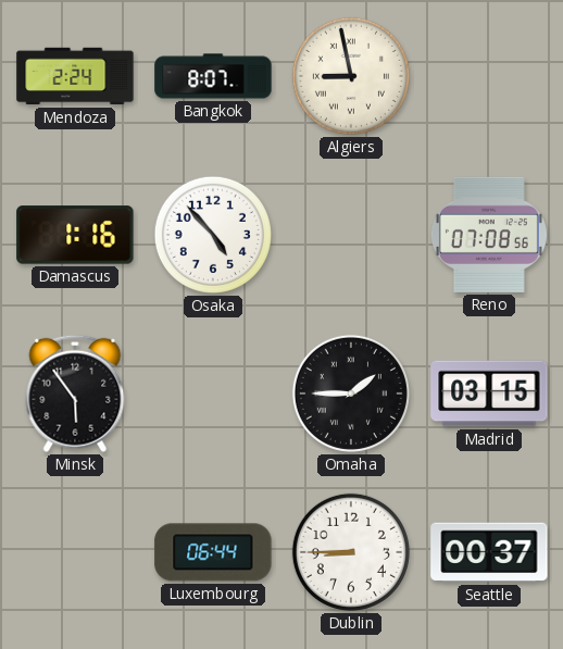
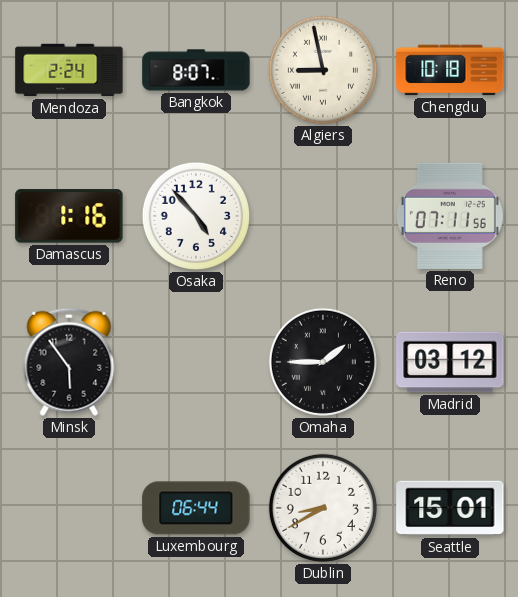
Chengdu: none -> 10:18
Reno: 07:08 -> 07:11
Madrid: 03:15 -> 03:12
Dublin: 8:45 -> 8:40
Seattle: 00:37 -> 15:01
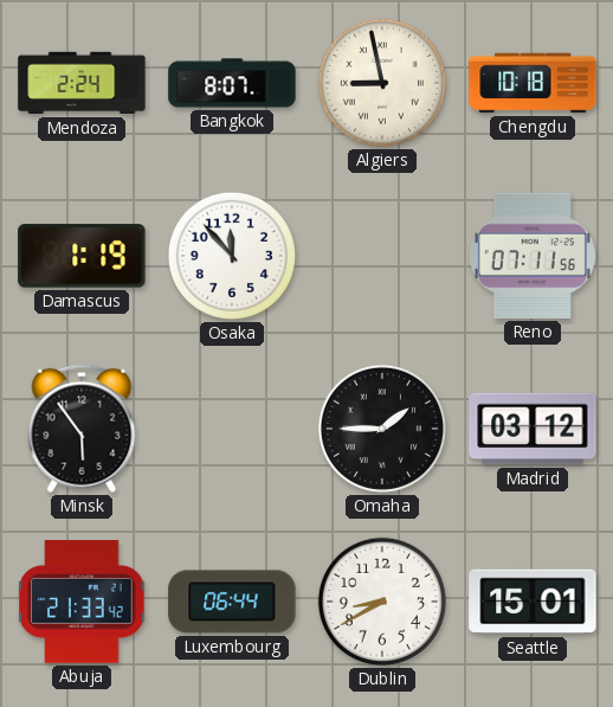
Damascus: 1:16 -> 1:19
Osaka: 4:53 -> 11:53
Abuja: none -> 21:33
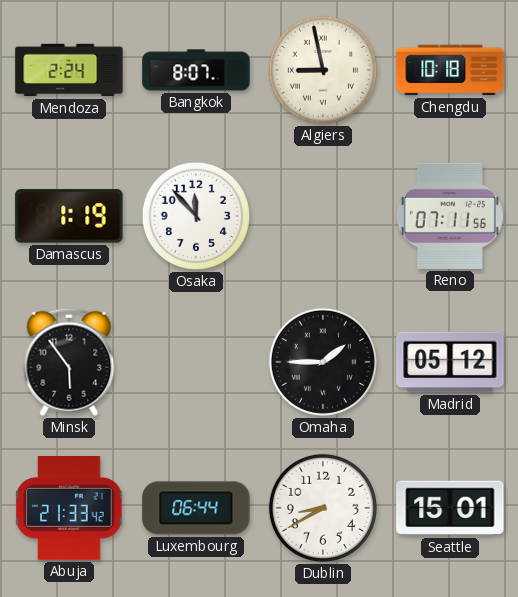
Madrid: 03:12 -> 05:12
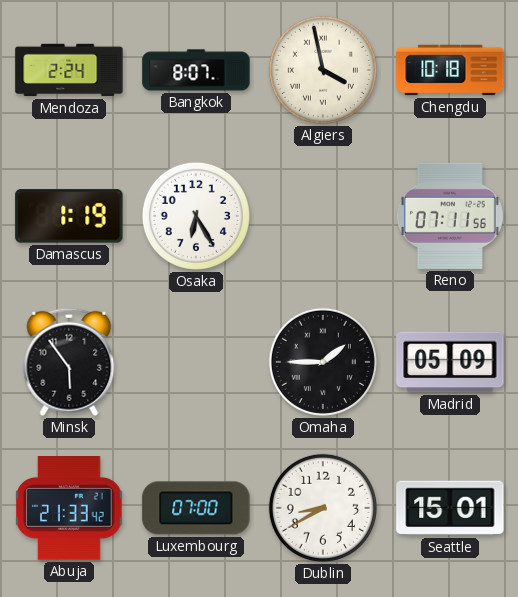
Algiers: 8:58 -> 3:58
Osaka: 11:53 -> 6:25
Madrid: 05:12 -> 05:09
Luxembourg: 06:44 -> 07:00
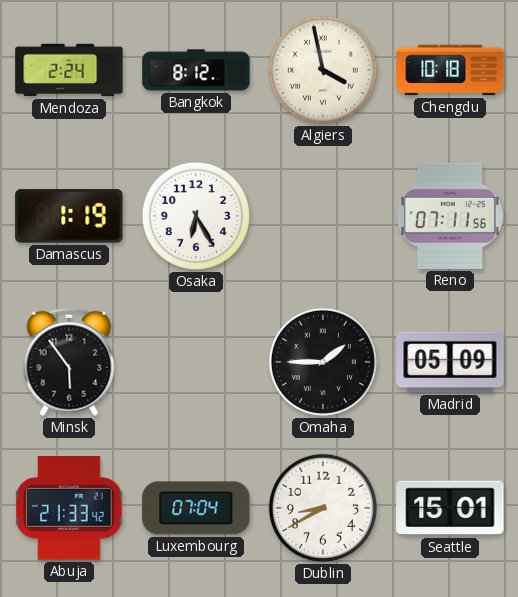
Bangkok: 8:07 -> 8:12
Luxembourg: 07:00 -> 07:04
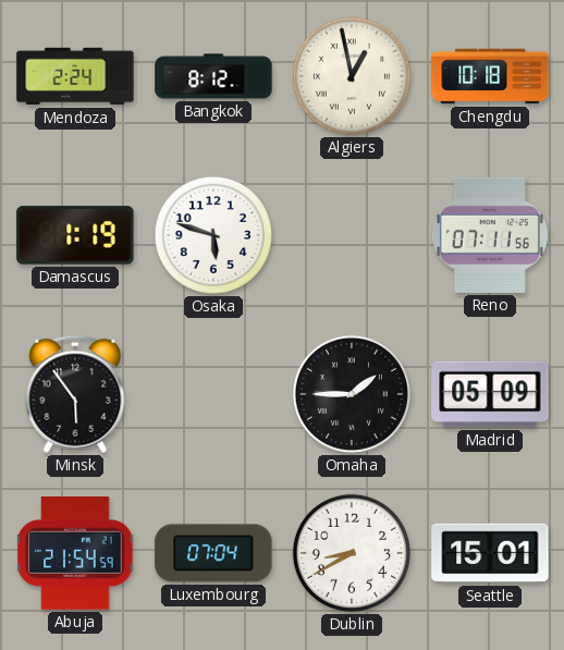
Algiers: 3:58 -> 12:58
Osaka: 6:25 -> 5:48
Abuja: 21:33 -> 21:54
